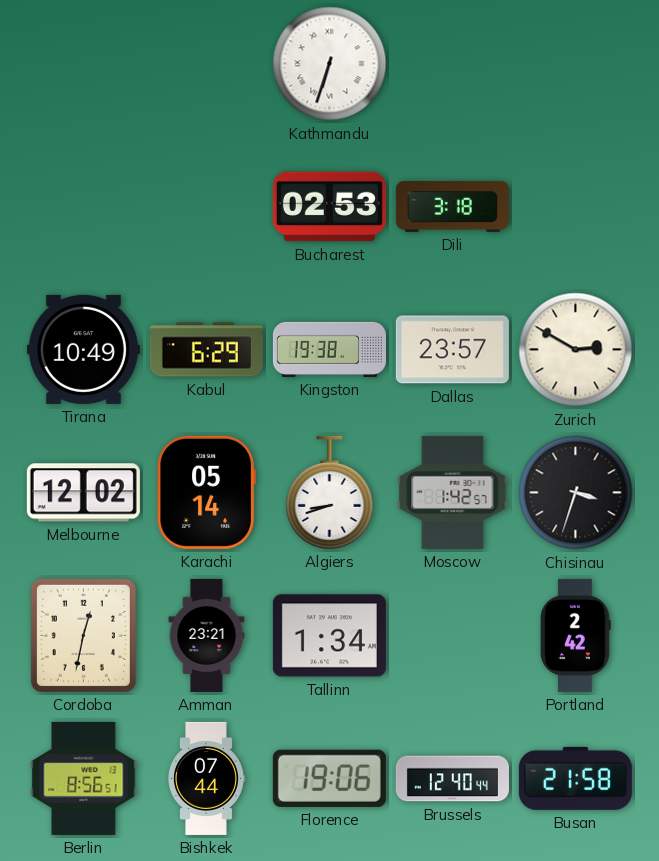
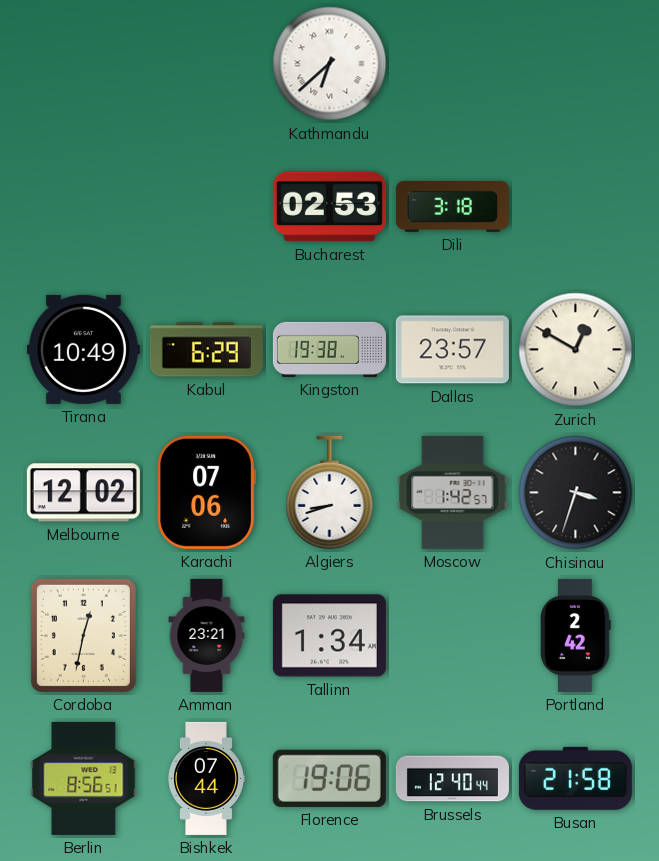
Kathmandu: 6:33 -> 6:38
Zurich: 2:50 -> 12:50
Karachi: 05:14 -> 07:06
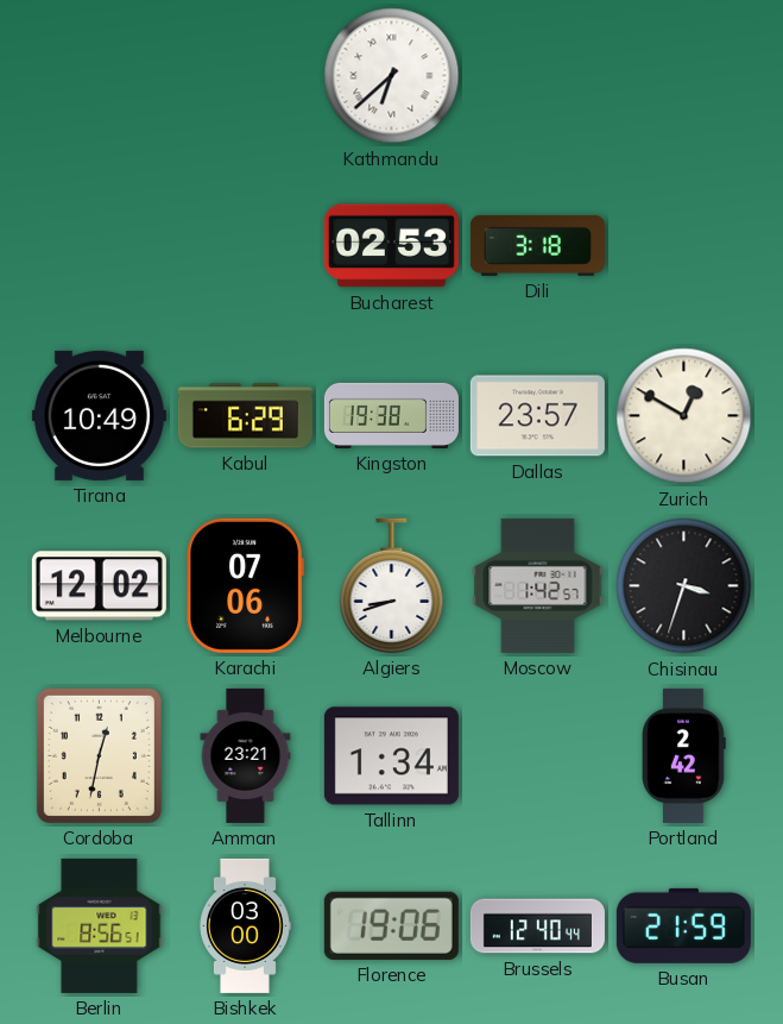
Bishkek: 07:44 -> 03:00
Busan: 21:58 -> 21:59
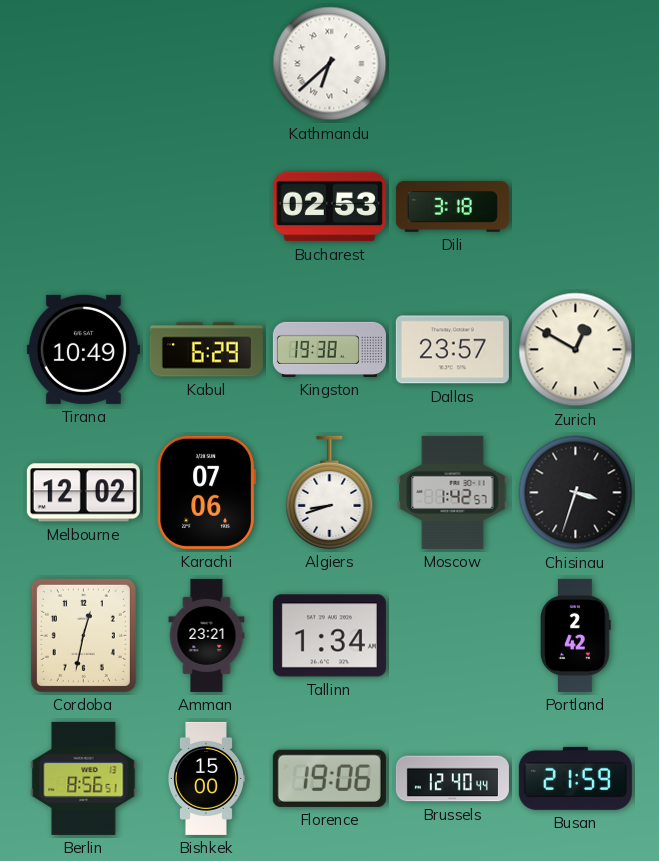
Bishkek: 03:00 -> 15:00
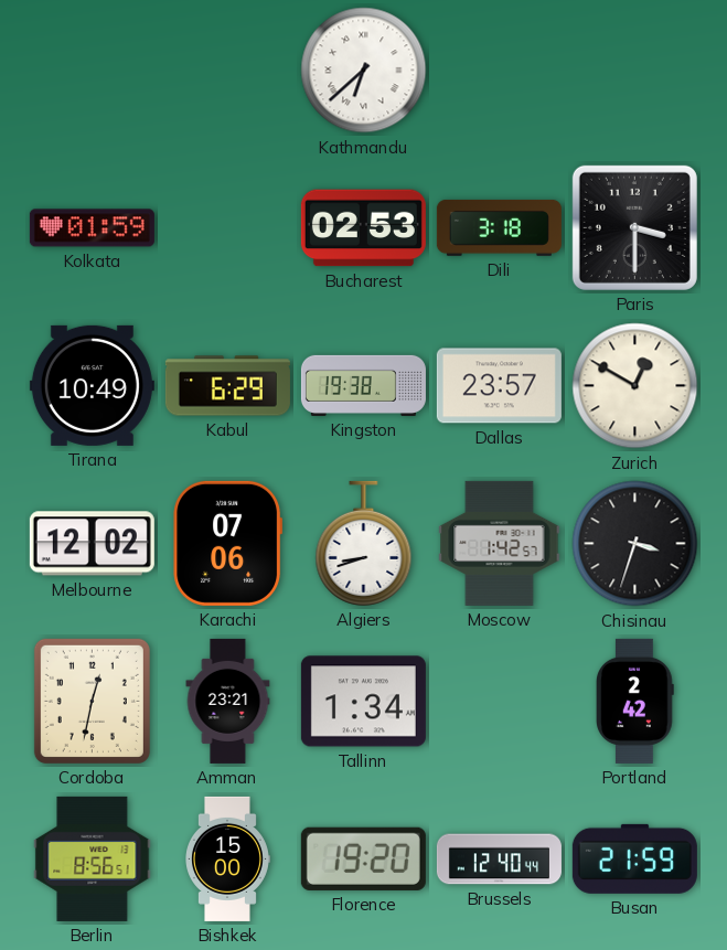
Kolkata: none -> 01:59
Paris: none -> 3:30
Florence: 19:06 -> 19:20
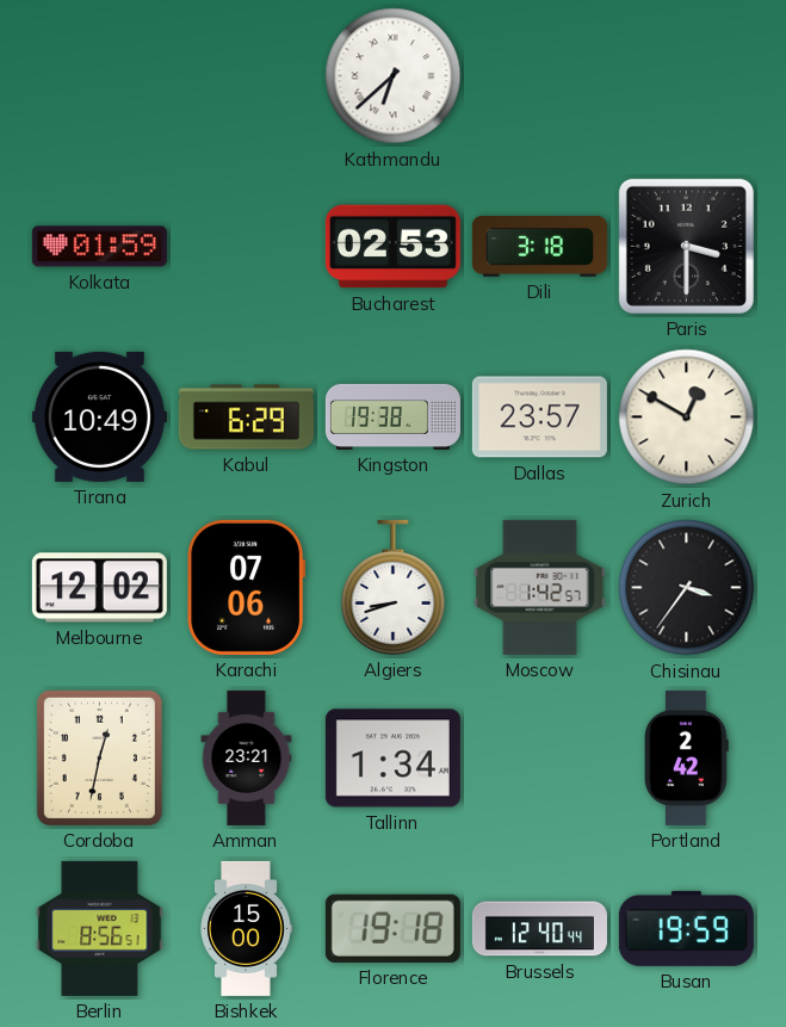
Chisinau: 3:33 -> 3:36
Florence: 19:20 -> 19:18
Busan: 21:59 -> 19:59
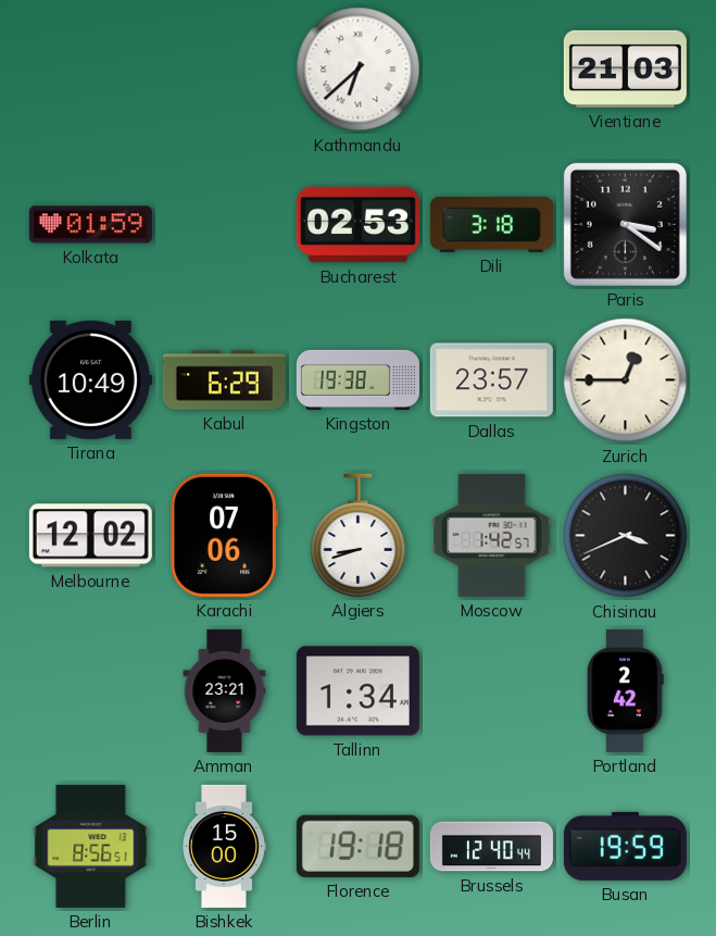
Vientiane: none -> 21:03
Paris: 3:30 -> 3:21
Zurich: 12:50 -> 12:45
Chisinau: 3:36 -> 3:41
Cordoba: 12:32 -> none
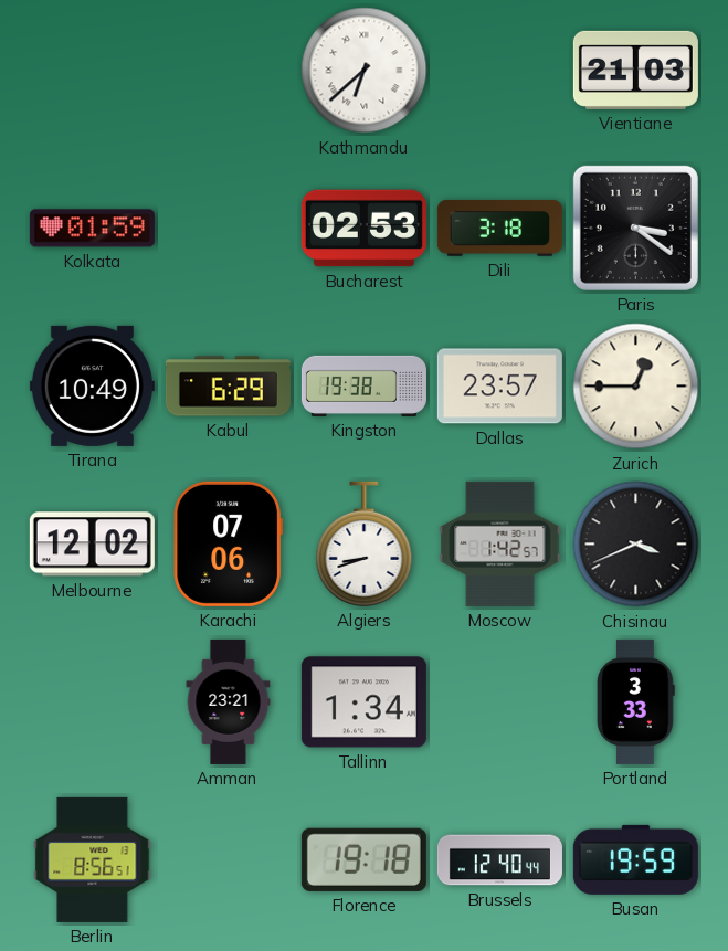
Portland: 2:42 -> 3:33
Bishkek: 15:00 -> none
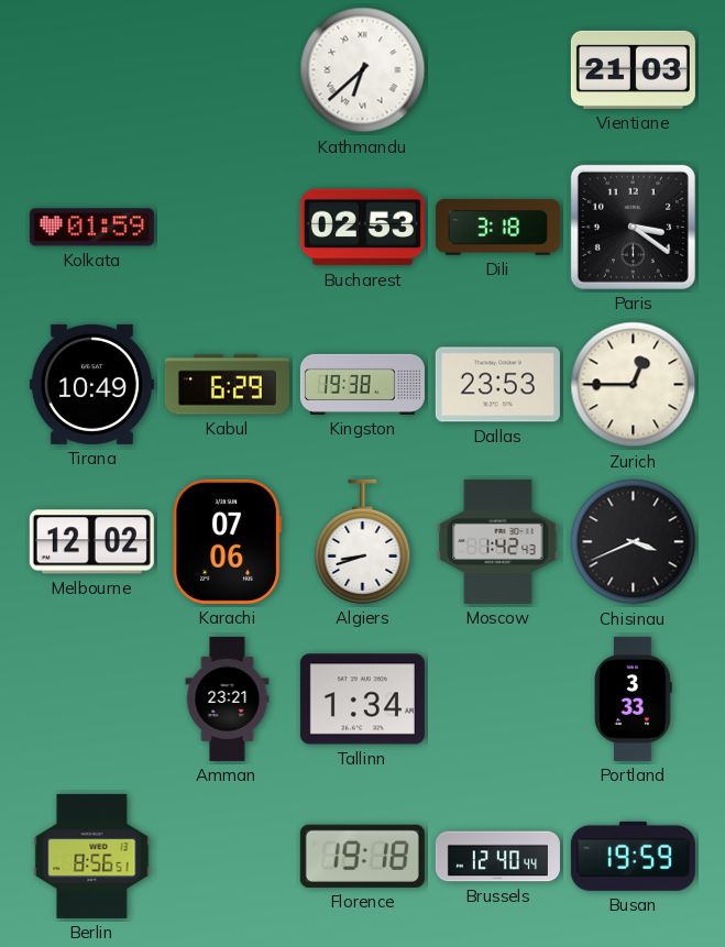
Dallas: 23:57 -> 23:53
Moscow: 1:42:57 -> 1:42:43
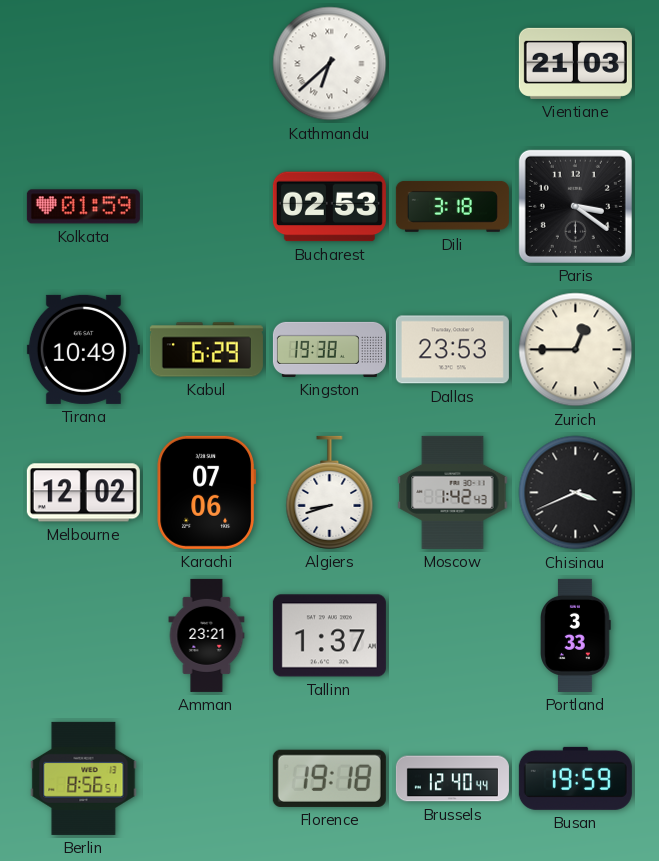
Tallinn: 1:34 -> 1:37
